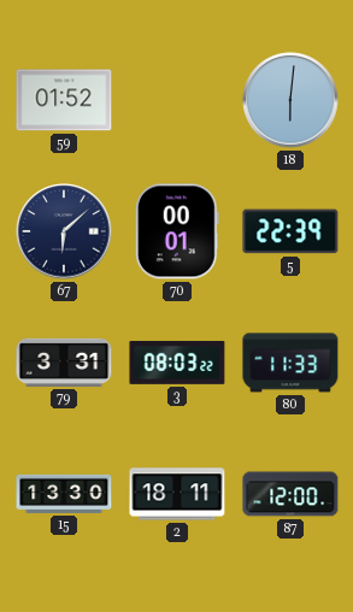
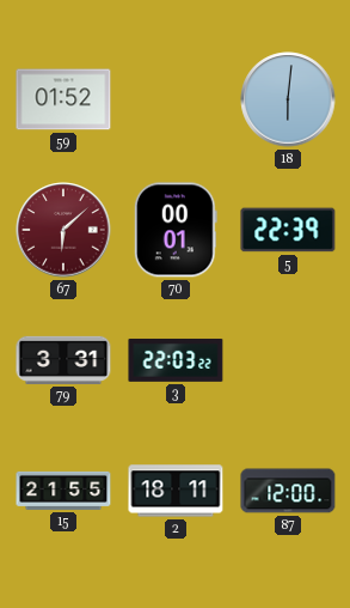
67 dial: navy -> burgundy
3: 08:03 -> 22:03
80: 11:33 -> none
15: 13:30 -> 21:55
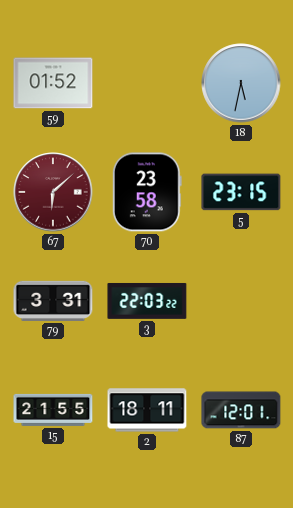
18: 6:01 -> 5:32
70: 00:01 -> 23:58
5: 22:39 -> 23:15
87: 12:00 -> 12:01
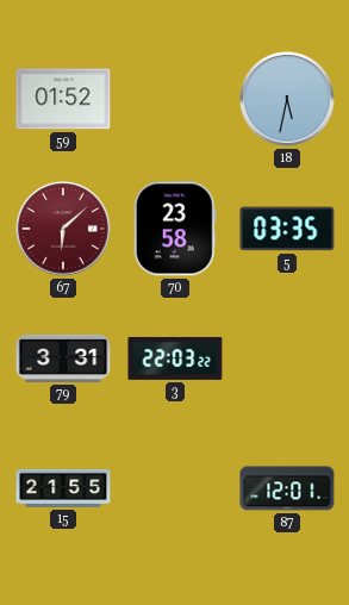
5: 23:15 -> 03:35
2: 18:11 -> none
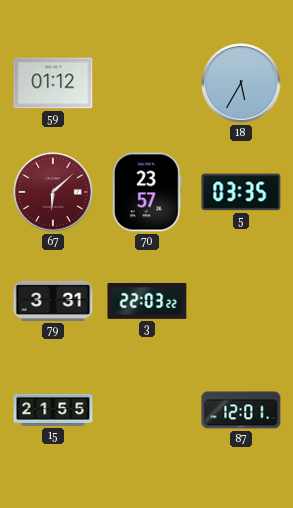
59: 01:52 -> 01:12
18: 5:32 -> 5:35
70: 23:58 -> 23:57
